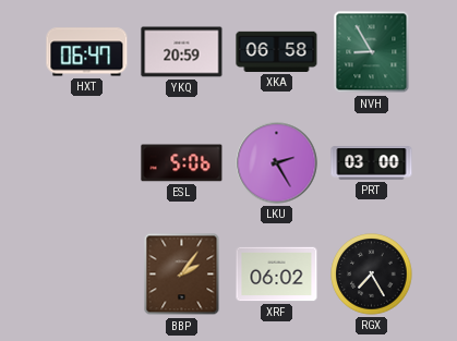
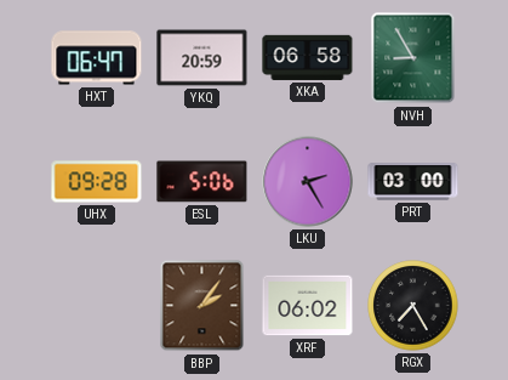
UHX: none -> 09:28
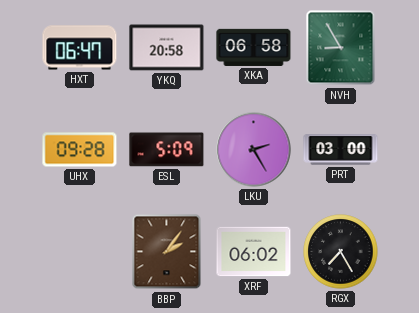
YKQ: 20:59 -> 20:58
ESL: 5:06 -> 5:09
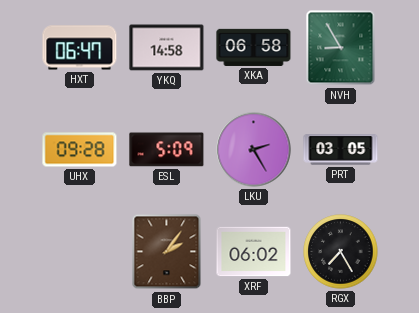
YKQ: 20:58 -> 14:58
PRT: 03:00 -> 03:05
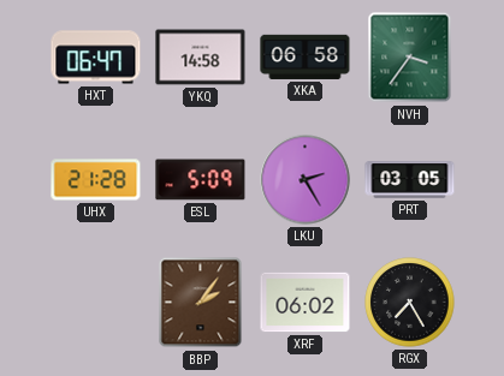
NVH: 8:55 -> 3:36
UHX: 09:28 -> 21:28
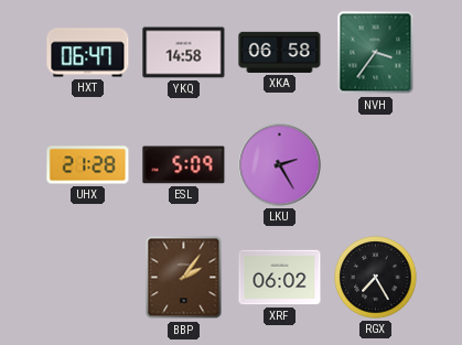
PRT: 03:05 -> none
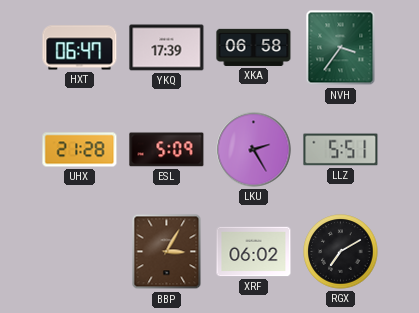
YKQ: 14:58 -> 17:39
LLZ: none -> 5:51
BBP: 2:06 -> 3:05
RGX: 7:25 -> 7:10
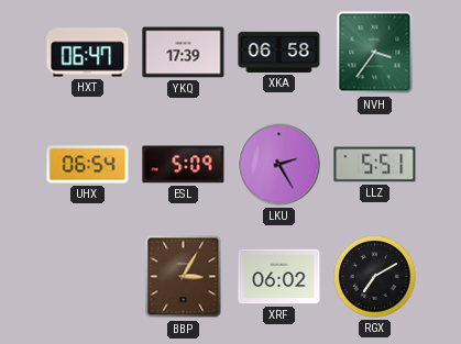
UHX: 21:28 -> 06:54
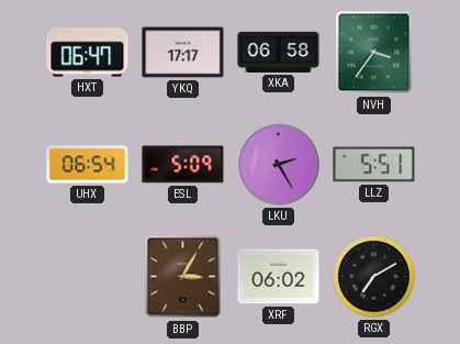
YKQ: 17:39 -> 17:17
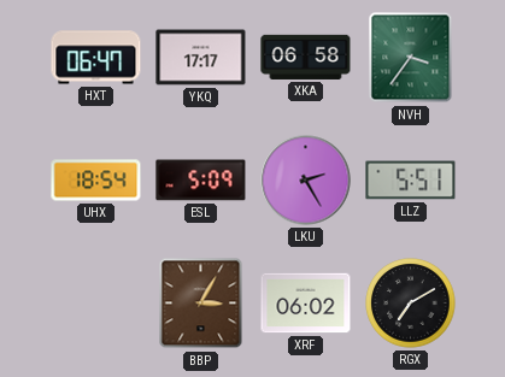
UHX: 06:54 -> 18:54
